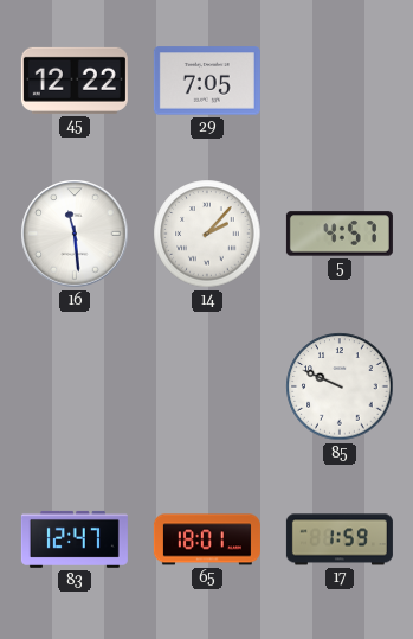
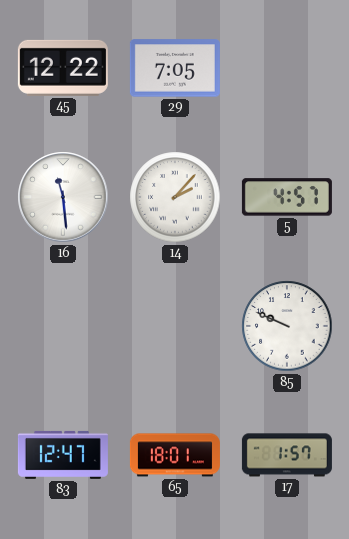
17: 1:59 -> 1:57
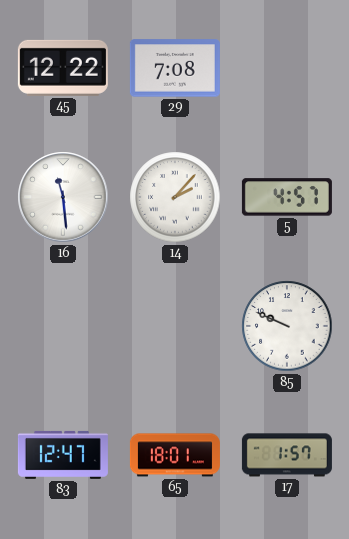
29: 7:05 -> 7:08
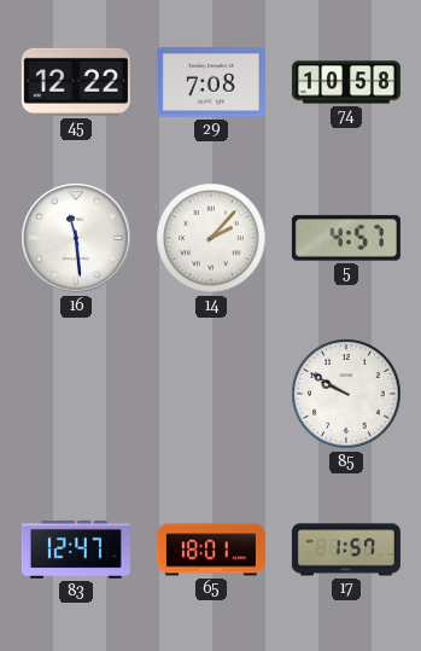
74: none -> 10:58
85: 9:49 -> 9:50
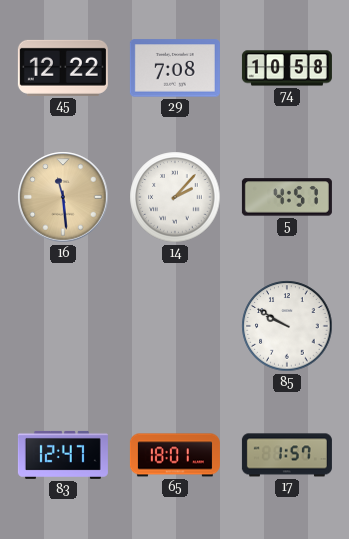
16 dial: white -> champagne
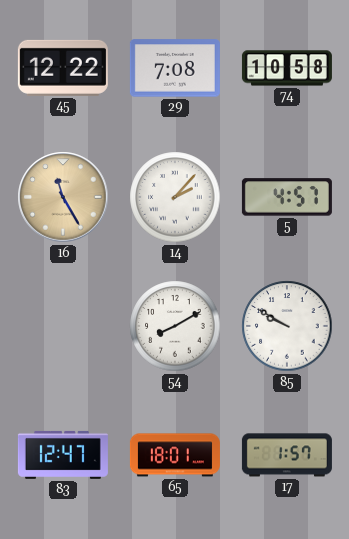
16: 11:29 -> 11:25
54: none -> 8:10
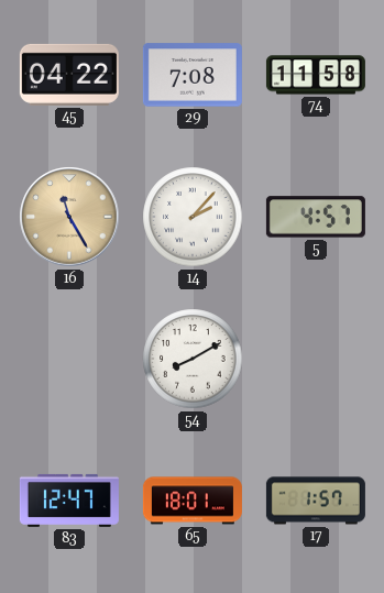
45: 12:22 -> 04:22
74: 10:58 -> 11:58
85: 9:50 -> none
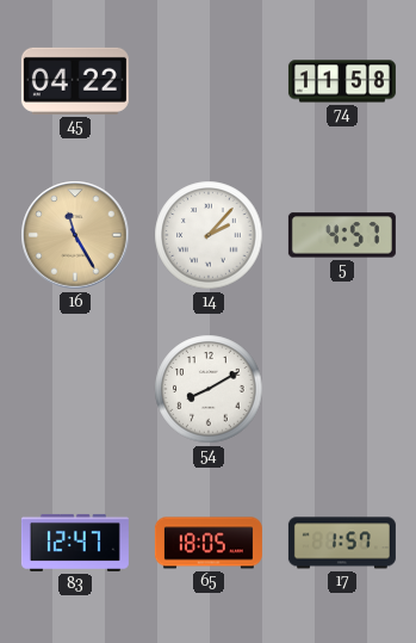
29: 7:08 -> none
65: 18:01 -> 18:05
